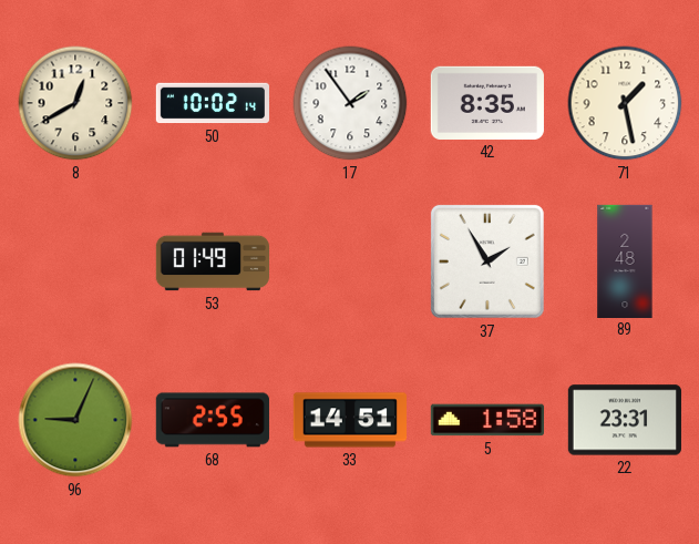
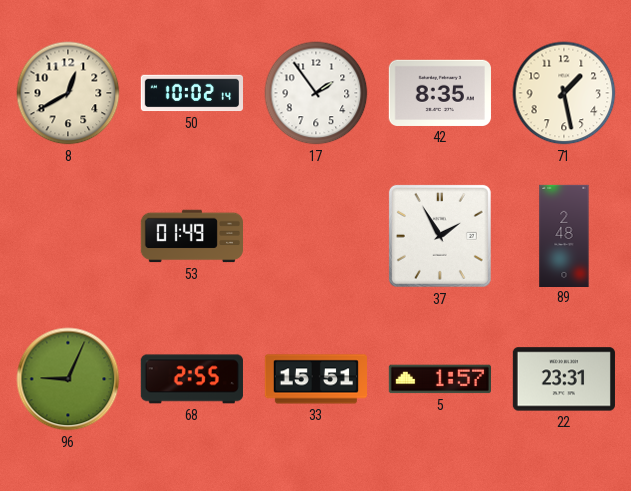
33: 14:51 -> 15:51
5: 1:58 -> 1:57
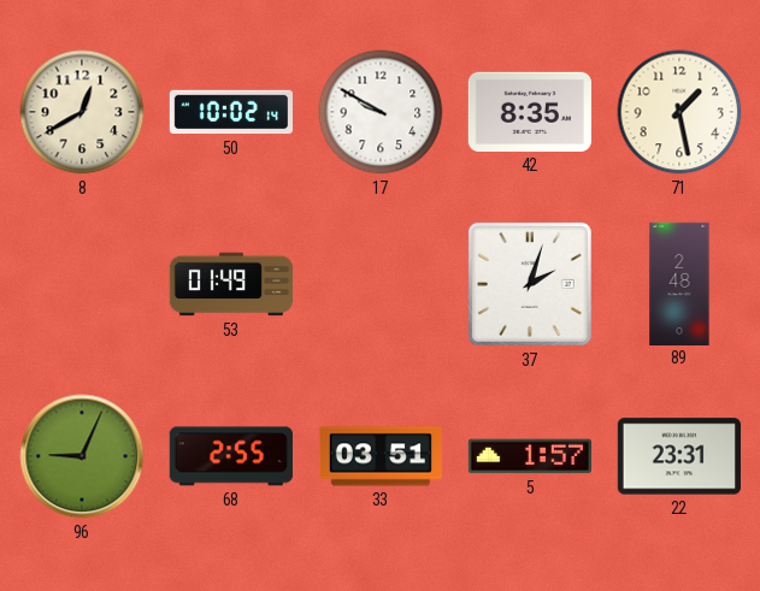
17: 1:54 -> 9:50
37: 1:55 -> 2:03
33: 15:51 -> 03:51
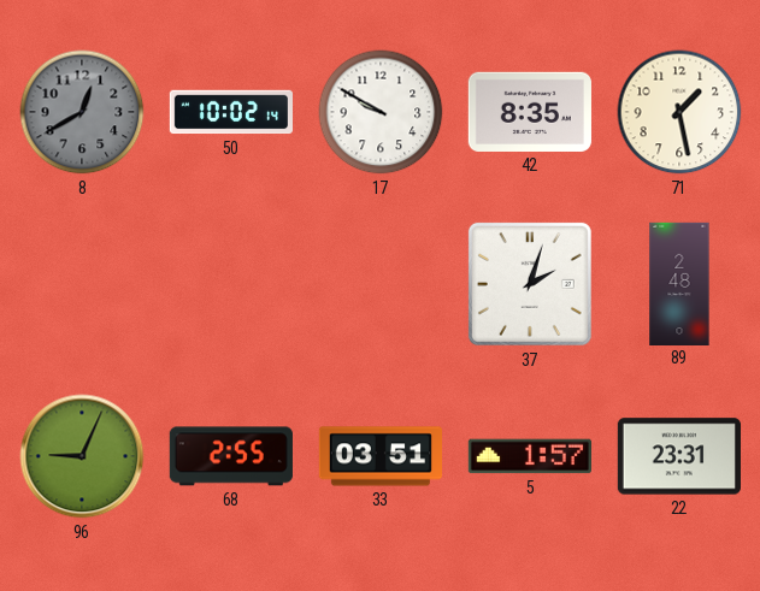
8 dial: cream -> grey
53: 01:49 -> none
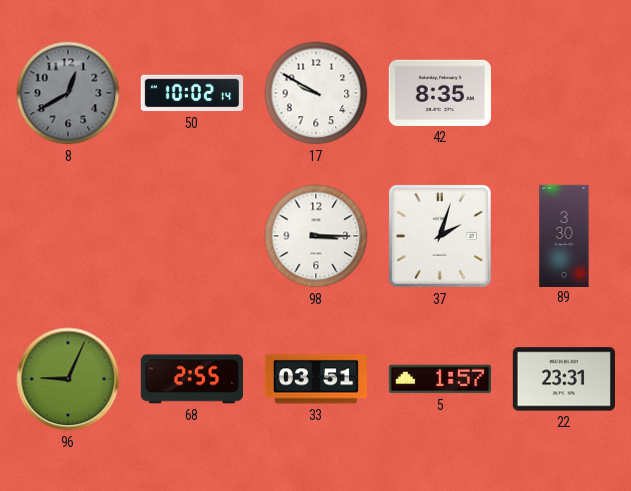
71: 1:28 -> none
98: none -> 3:15
89: 2:48 -> 3:30
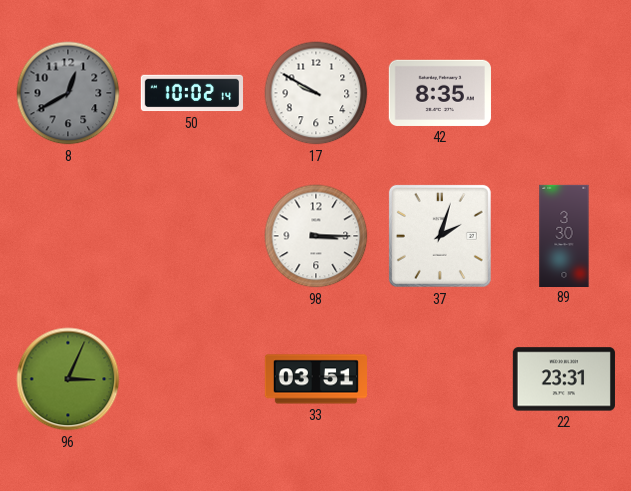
96: 9:04 -> 3:04
68: 2:55 -> none
5: 1:57 -> none
